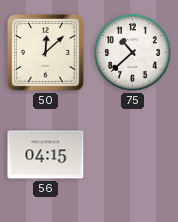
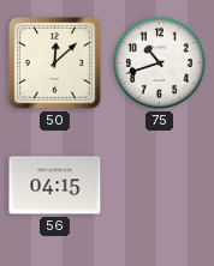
75: 10:38 -> 10:42
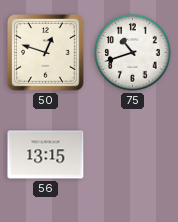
50: 12:08 -> 12:48
56: 04:15 -> 13:15
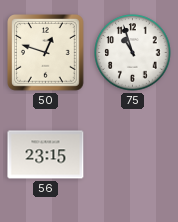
75: 10:42 -> 10:57
56: 13:15 -> 23:15
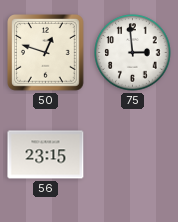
75: 10:57 -> 2:59
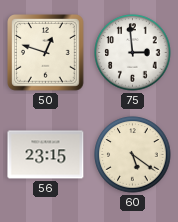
60: none -> 5:21
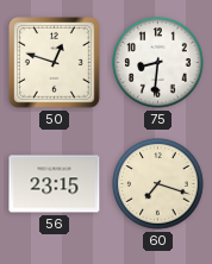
75: 2:59 -> 8:31
60: 5:21 -> 7:18
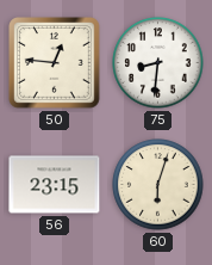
50: 12:48 -> 12:46
60: 7:18 -> 6:03
